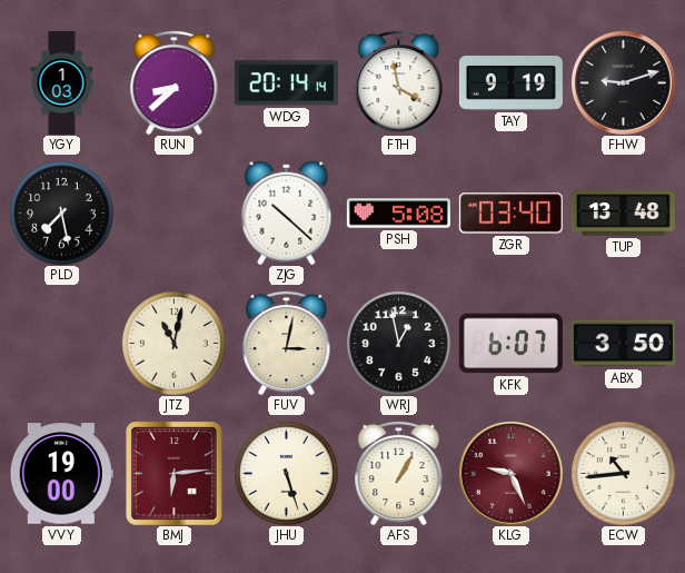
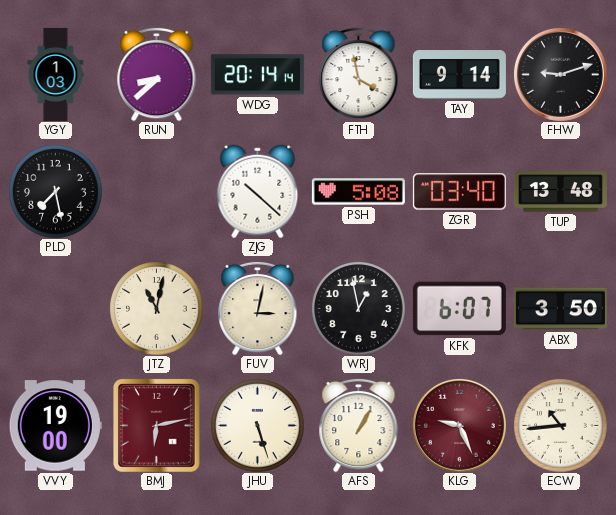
TAY: 9:19 -> 9:14
BMJ: 6:14 -> 6:13
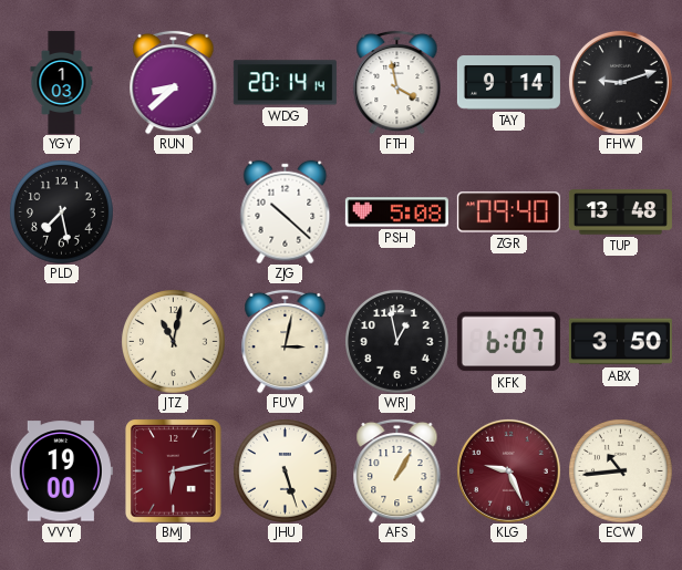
ZGR: 03:40 -> 09:40
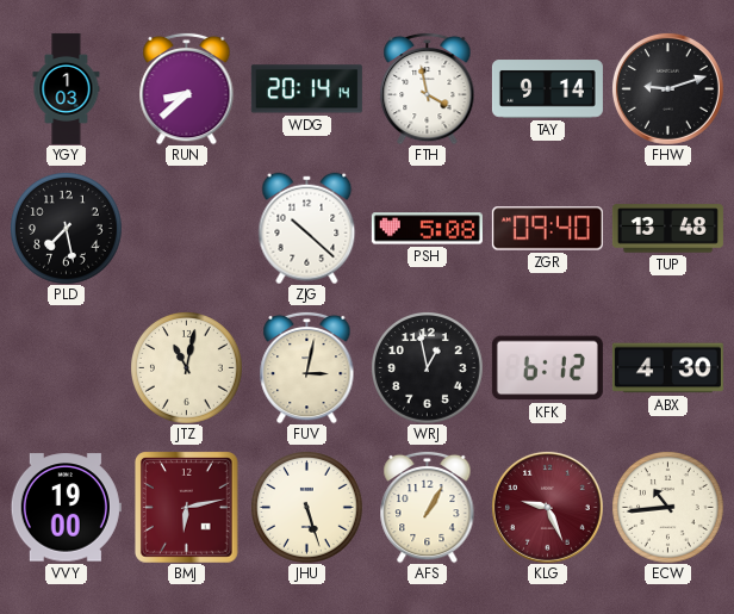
KFK: 6:07 -> 6:12
ABX: 3:50 -> 4:30
